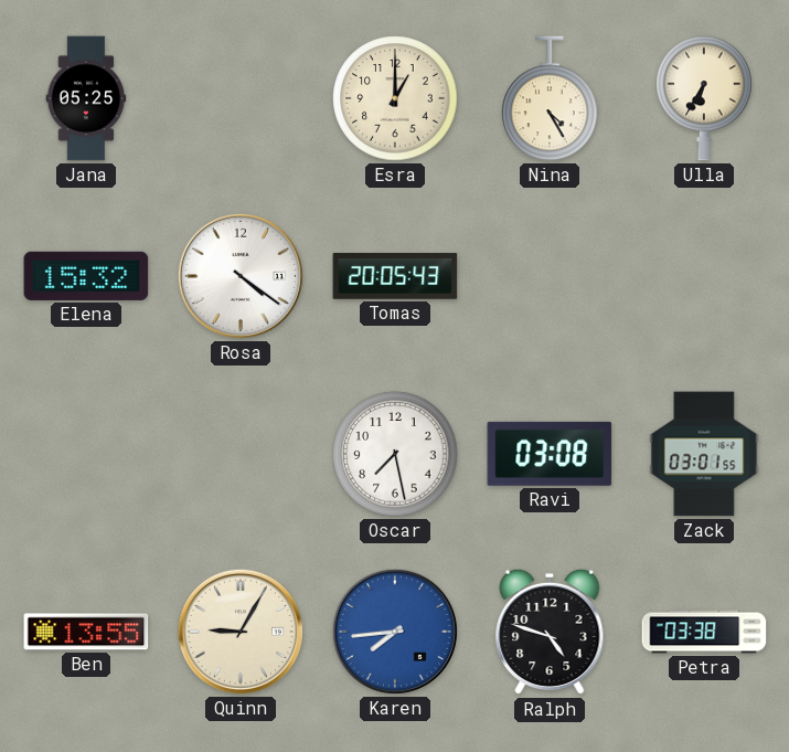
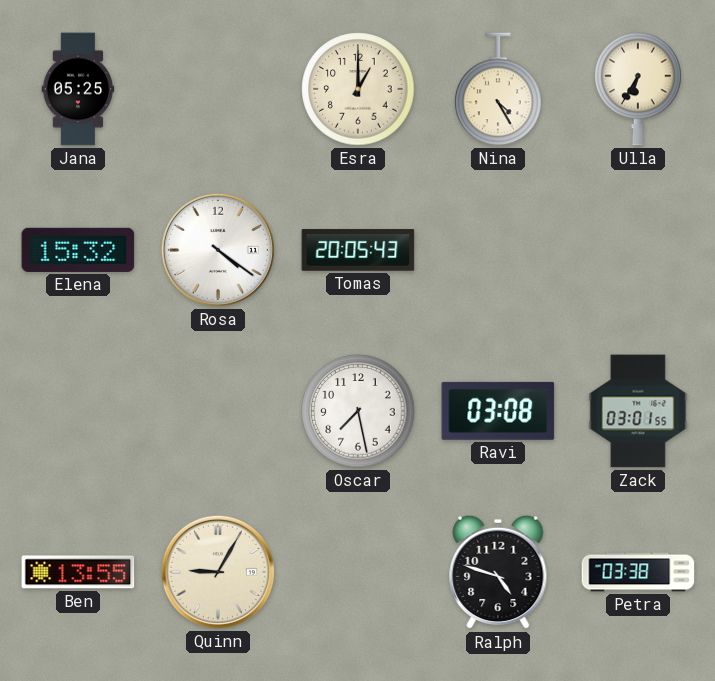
Karen: 7:44 -> none
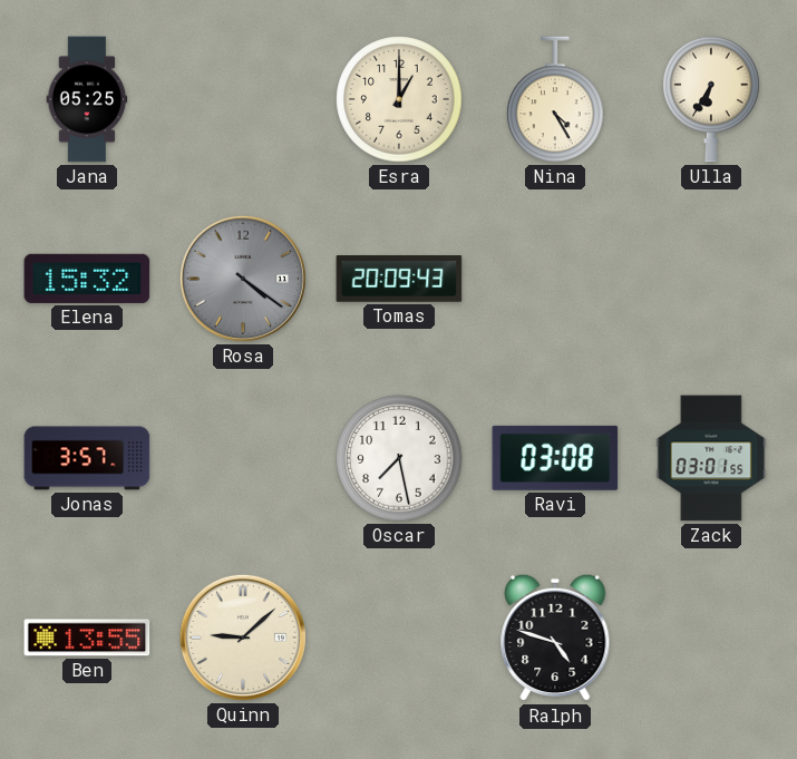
Rosa dial: white -> grey
Tomas: 20:05 -> 20:09
Jonas: none -> 3:57
Quinn: 9:05 -> 9:08
Petra: 03:38 -> none
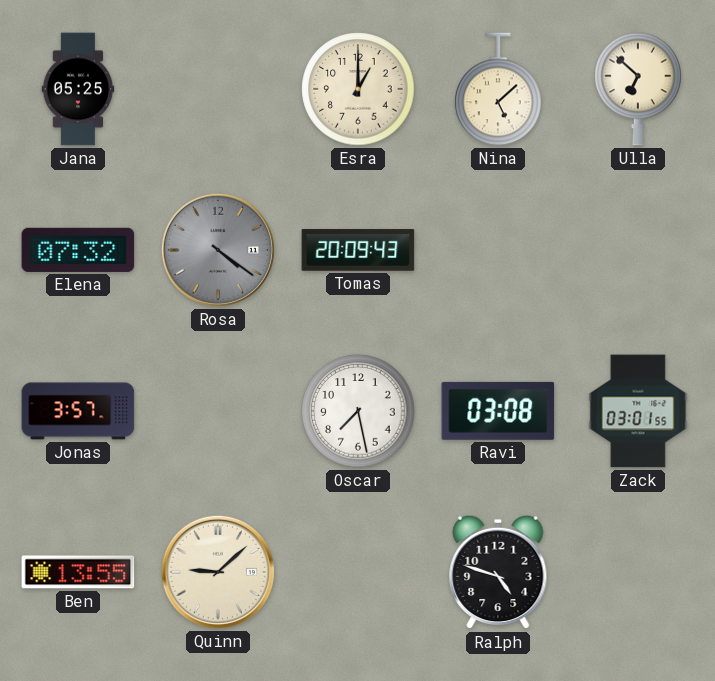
Nina: 4:25 -> 5:08
Ulla: 6:35 -> 6:52
Elena: 15:32 -> 07:32
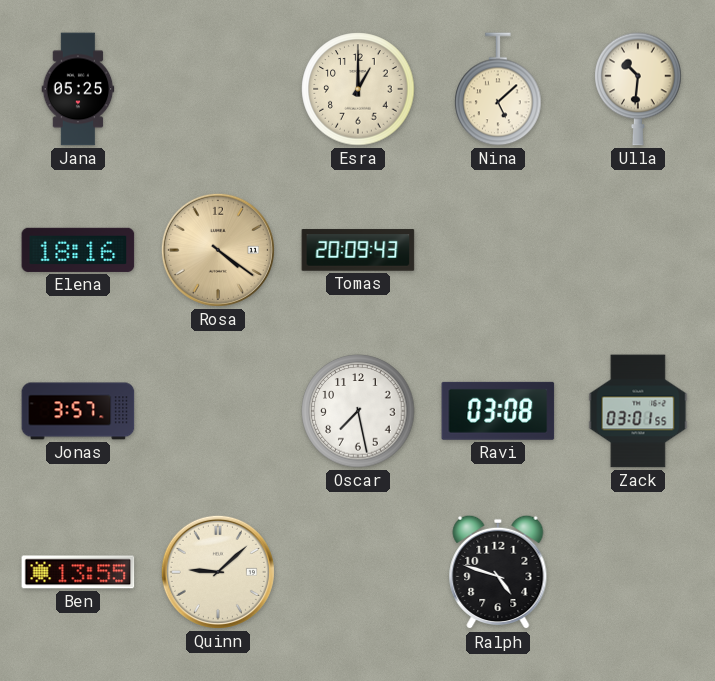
Ulla: 6:52 -> 10:31
Elena: 07:32 -> 18:16
Rosa dial: grey -> champagne
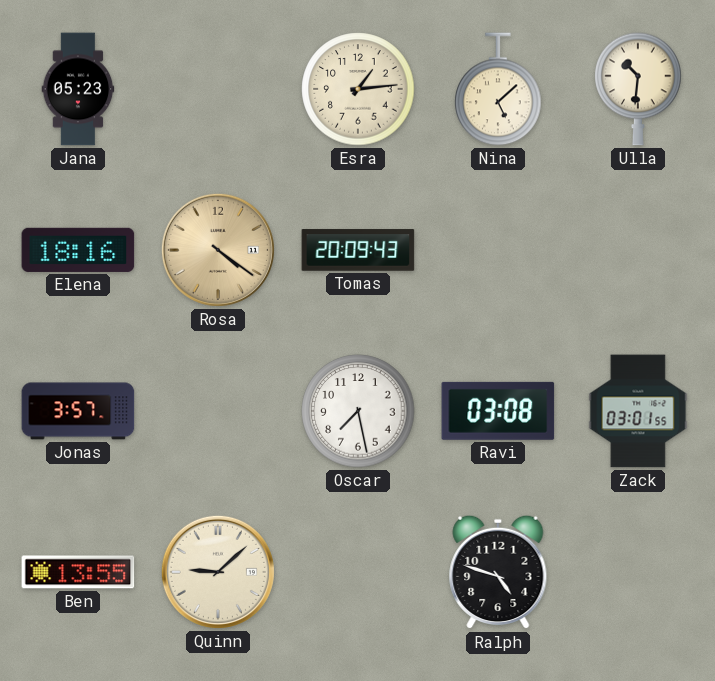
Jana: 05:25 -> 05:23
Esra: 1:00 -> 1:14
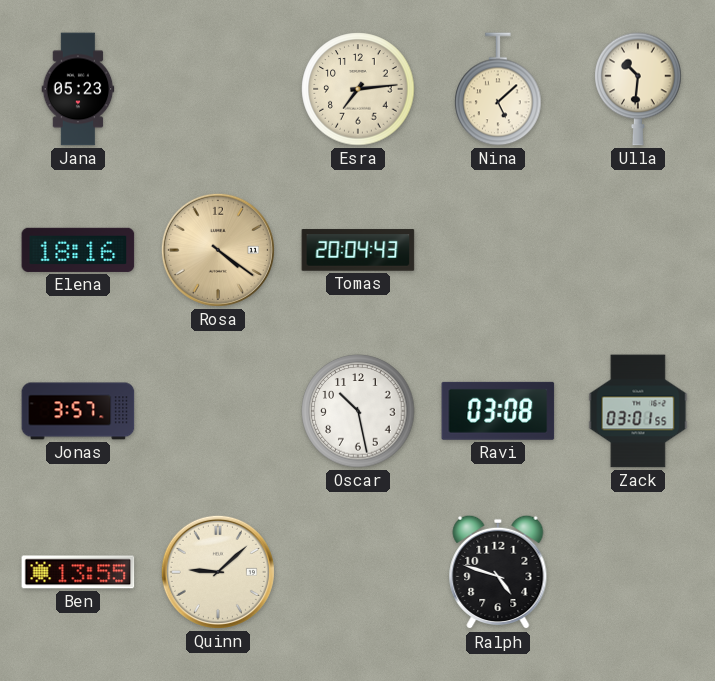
Esra: 1:14 -> 7:14
Tomas: 20:09 -> 20:04
Oscar: 7:28 -> 10:28
